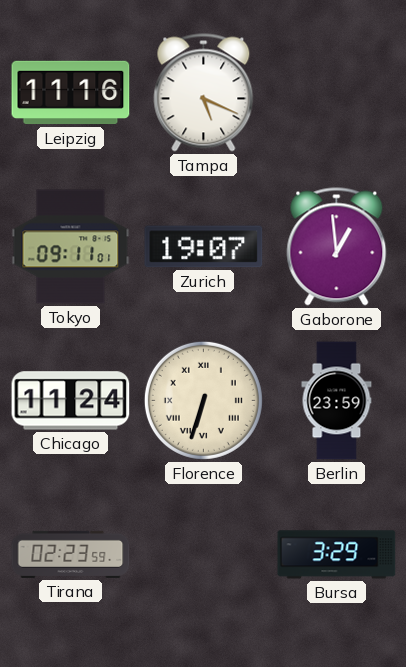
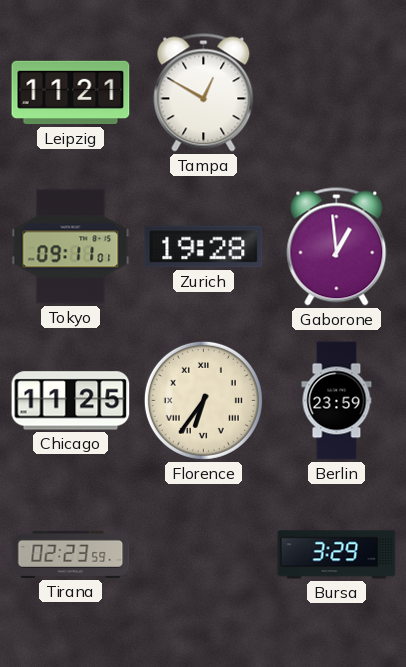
Leipzig: 11:16 -> 11:21
Tampa: 5:19 -> 12:50
Zurich: 19:07 -> 19:28
Chicago: 11:24 -> 11:25
Florence: 6:33 -> 6:36
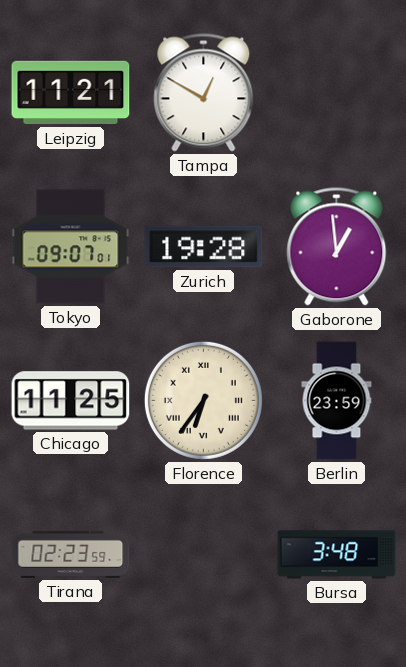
Tokyo: 09:11 -> 09:07
Bursa: 3:29 -> 3:48
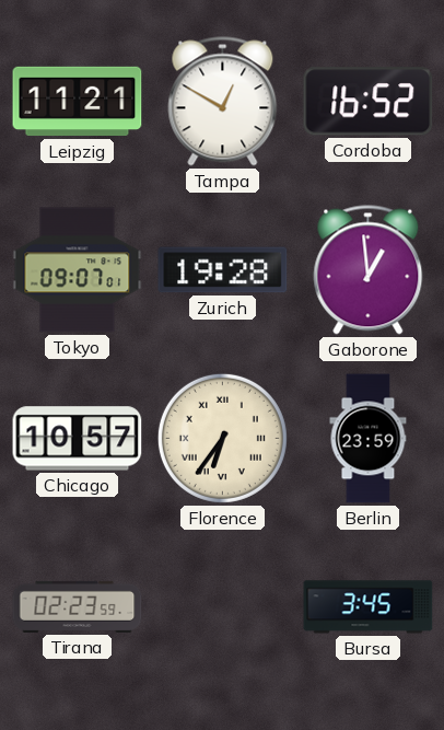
Cordoba: none -> 16:52
Chicago: 11:25 -> 10:57
Bursa: 3:48 -> 3:45
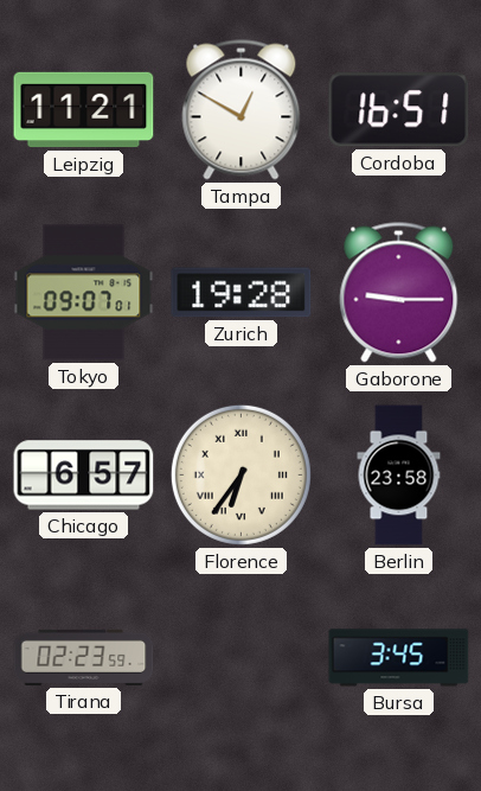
Cordoba: 16:52 -> 16:51
Gaborone: 12:59 -> 9:15
Chicago: 10:57 -> 6:57
Berlin: 23:59 -> 23:58
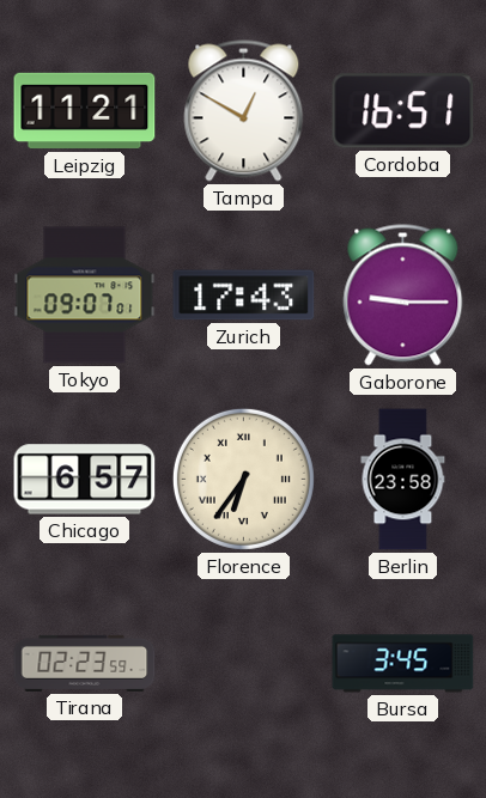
Zurich: 19:28 -> 17:43
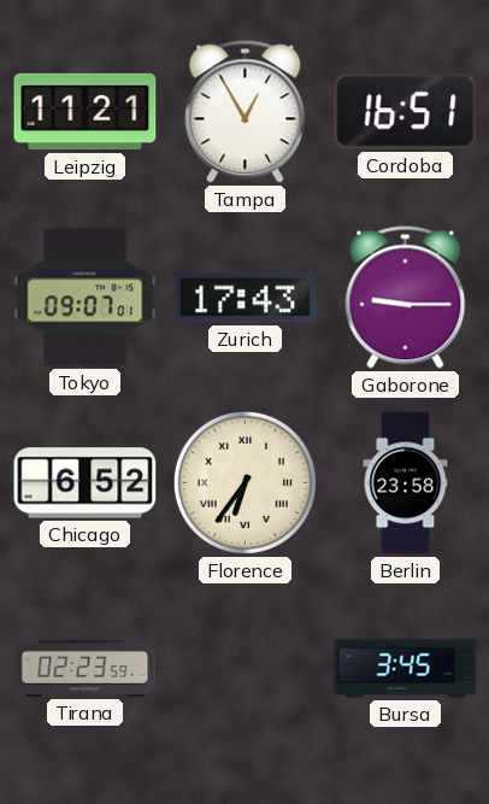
Tampa: 12:50 -> 12:55
Chicago: 6:57 -> 6:52
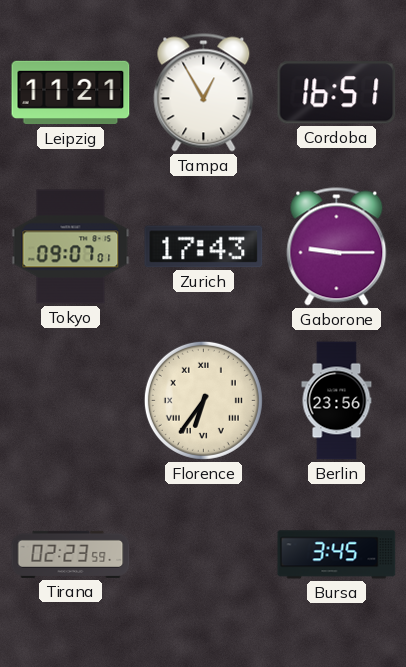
Chicago: 6:52 -> none
Berlin: 23:58 -> 23:56
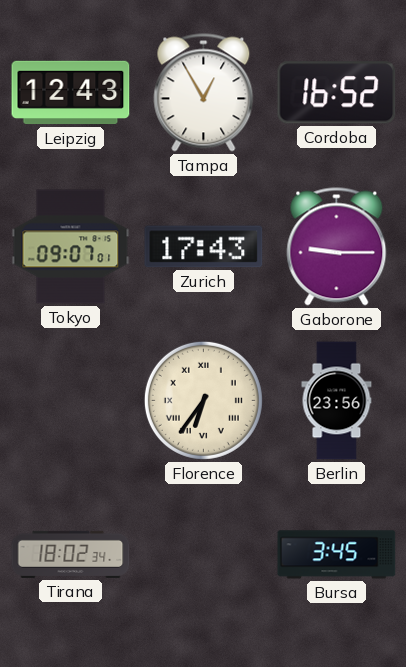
Leipzig: 11:21 -> 12:43
Cordoba: 16:51 -> 16:52
Tirana: 02:23 -> 18:02
